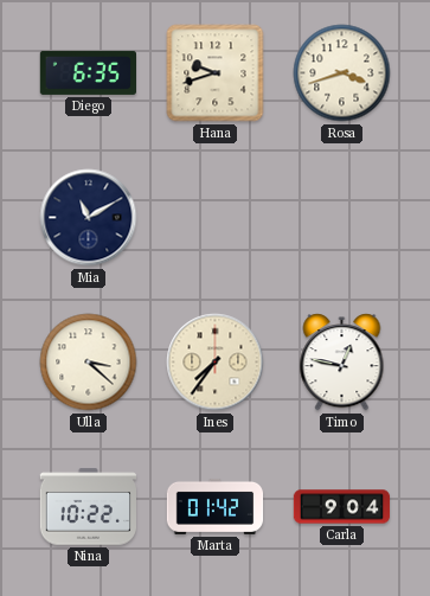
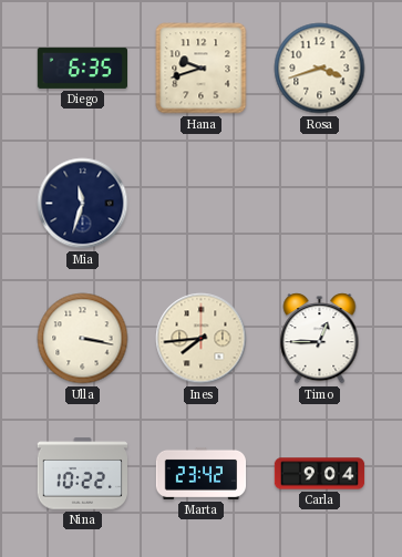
Mia: 11:10 -> 11:33
Ulla: 3:22 -> 3:17
Ines: 7:36 -> 7:44
Timo: 12:47 -> 12:45
Marta: 01:42 -> 23:42
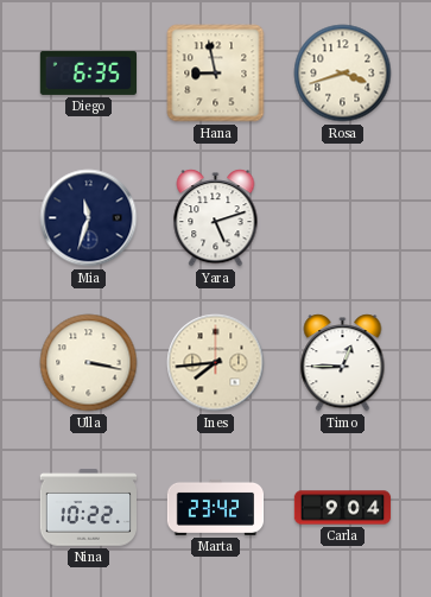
Hana: 9:42 -> 8:58
Yara: none -> 5:12
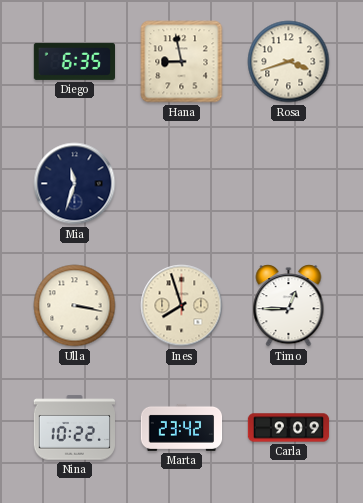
Yara: 5:12 -> none
Ines: 7:44 -> 7:57
Carla: 9:04 -> 9:09
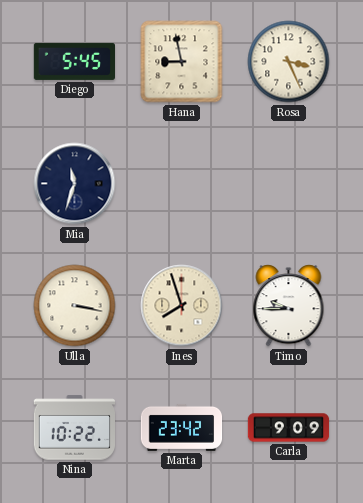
Diego: 6:35 -> 5:45
Rosa: 3:42 -> 3:26
Timo: 12:45 -> 9:45
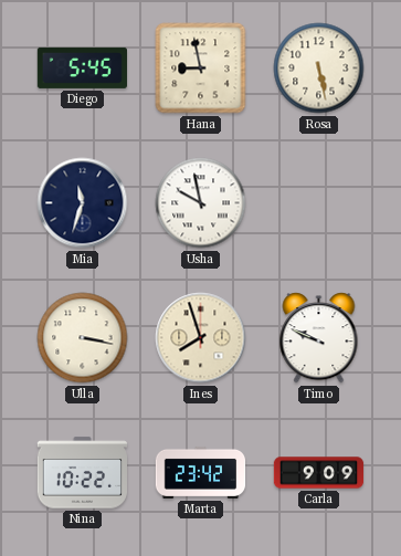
Rosa: 3:26 -> 5:28
Usha: none -> 9:58
Timo: 9:45 -> 9:49
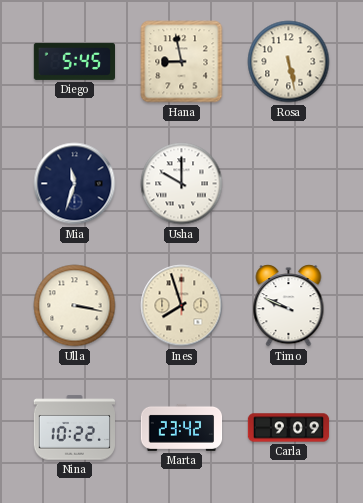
Usha: 9:58 -> 10:00
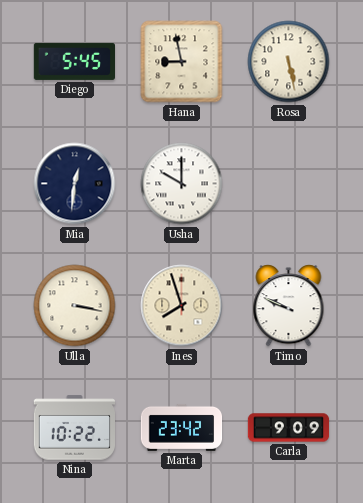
Mia: 11:33 -> 12:31
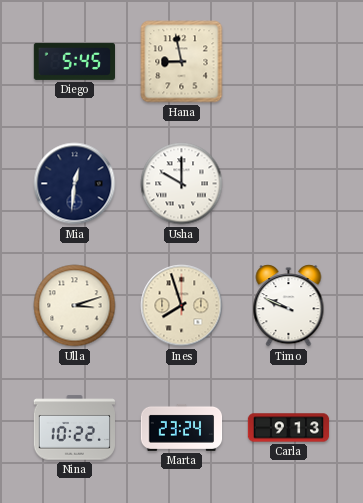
Rosa: 5:28 -> none
Ulla: 3:17 -> 3:12
Marta: 23:42 -> 23:24
Carla: 9:09 -> 9:13
